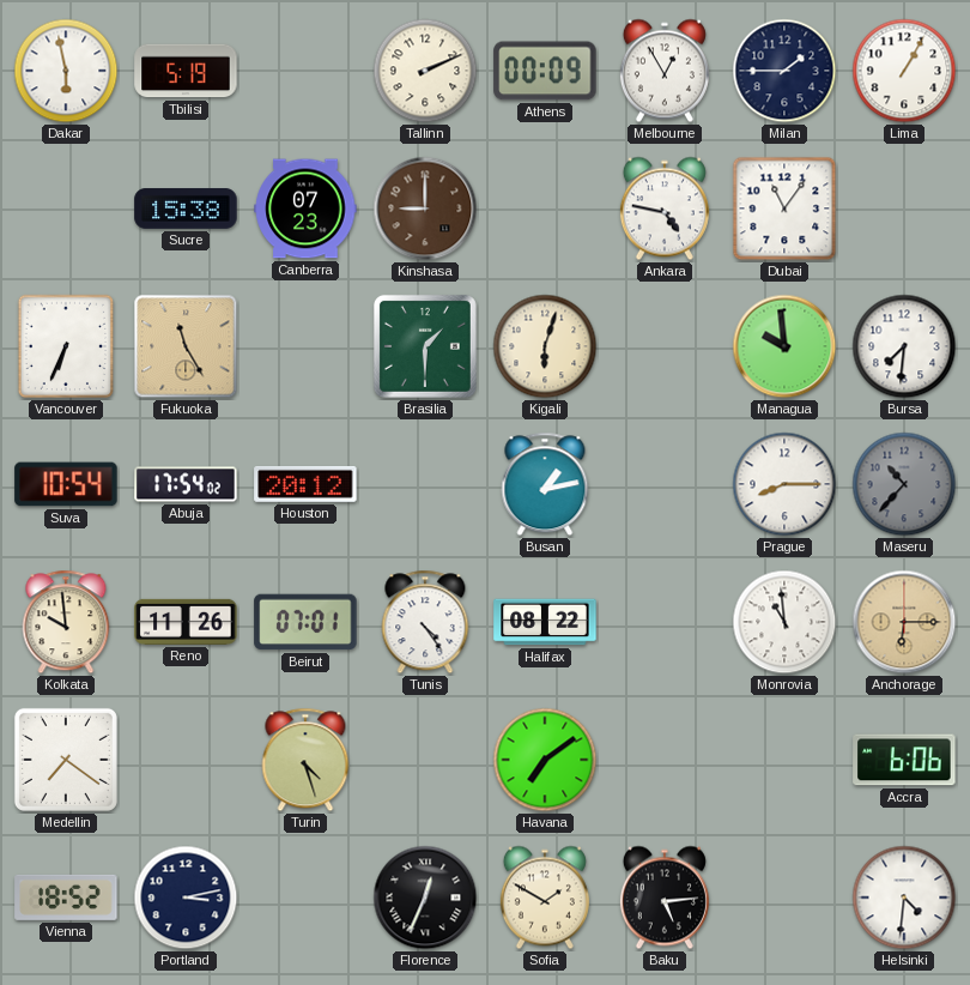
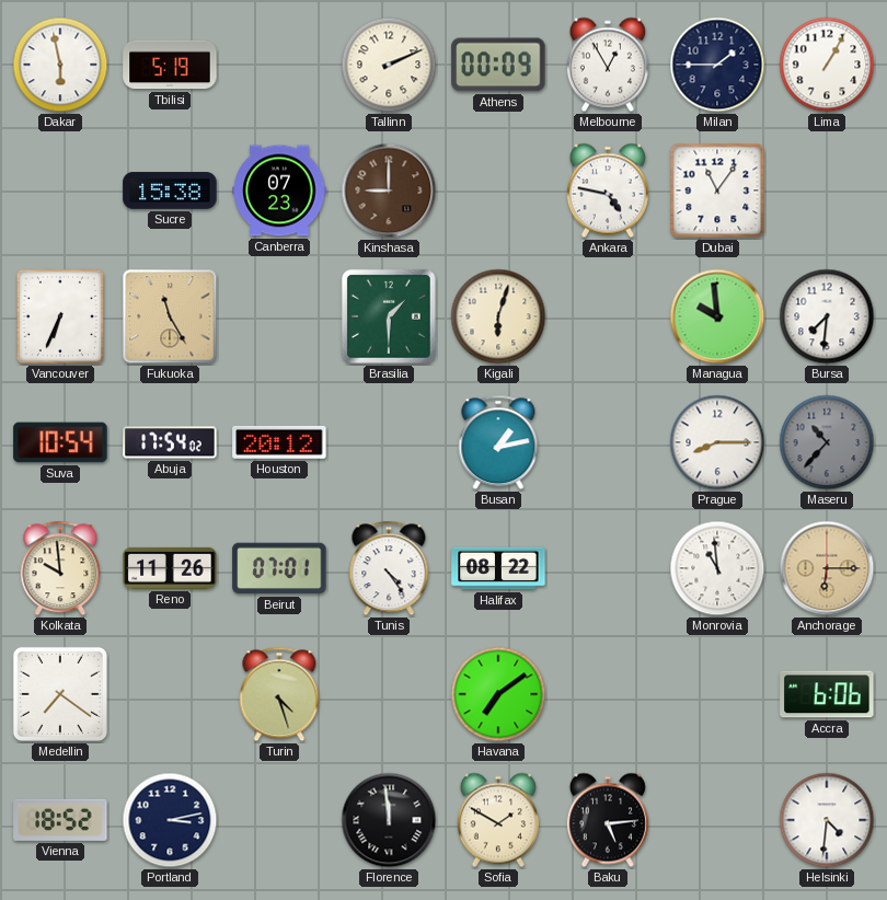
Florence: 12:34 -> 11:59
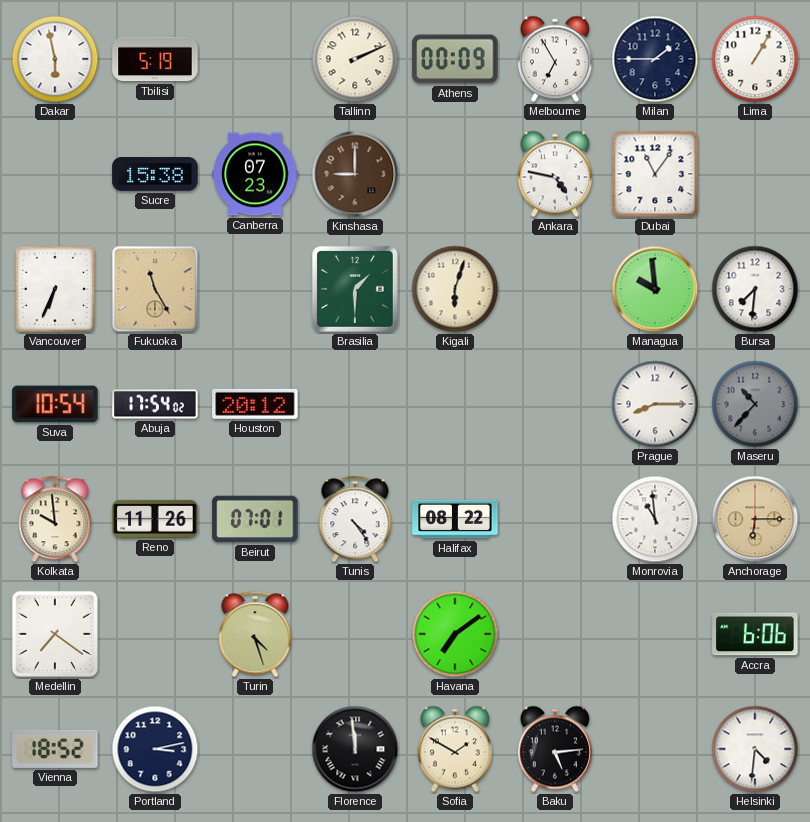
Melbourne: 12:55 -> 6:55
Busan: 1:13 -> none
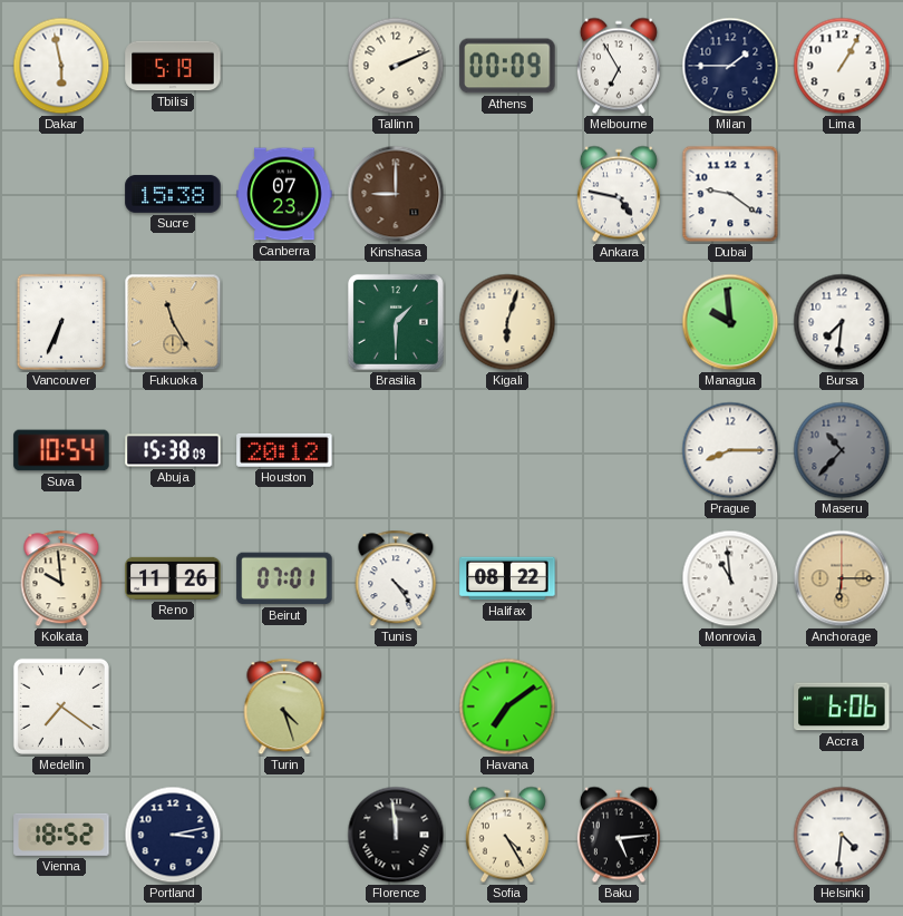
Dubai: 11:06 -> 9:21
Abuja: 17:54 -> 15:38
Sofia: 1:50 -> 4:25
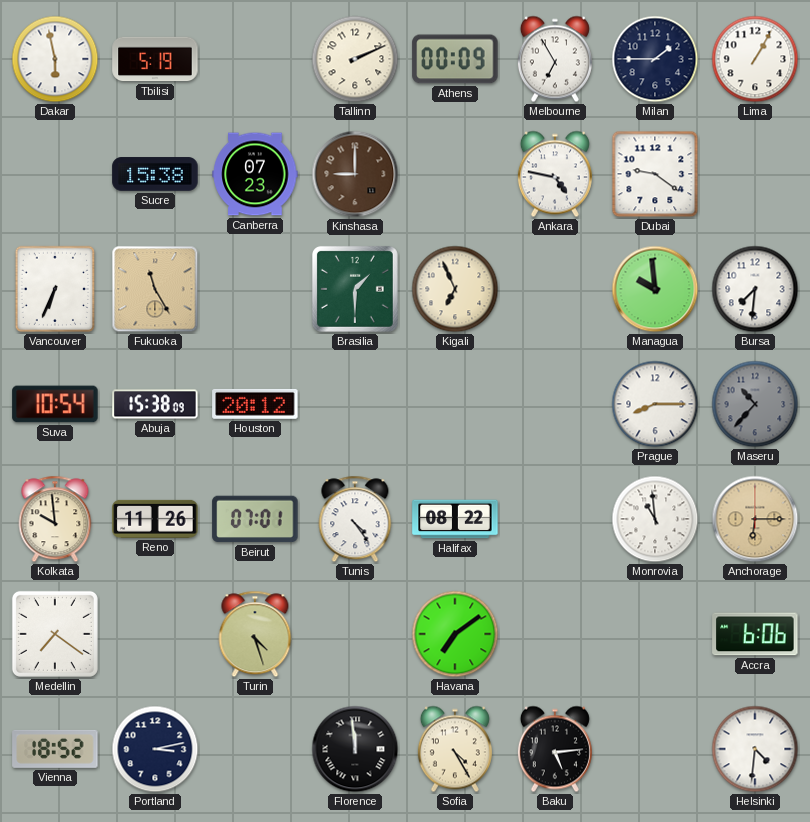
Kigali: 6:03 -> 6:56
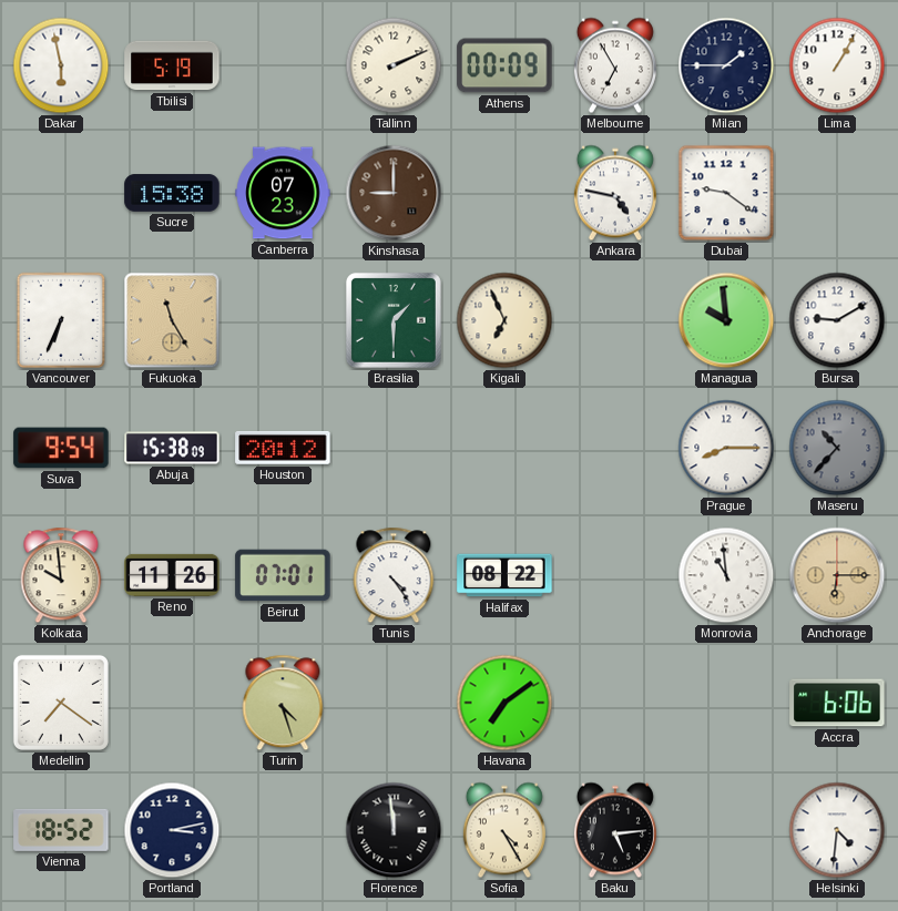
Bursa: 7:31 -> 9:10
Suva: 10:54 -> 9:54
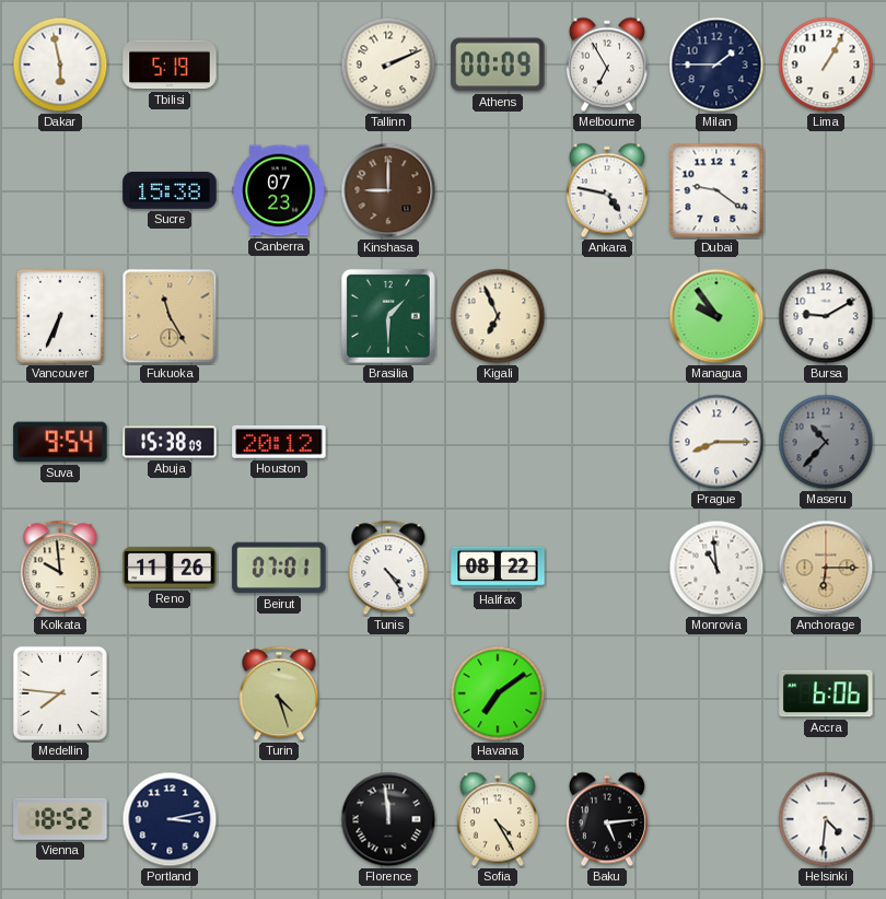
Managua: 9:59 -> 9:54
Medellin: 7:21 -> 7:46
